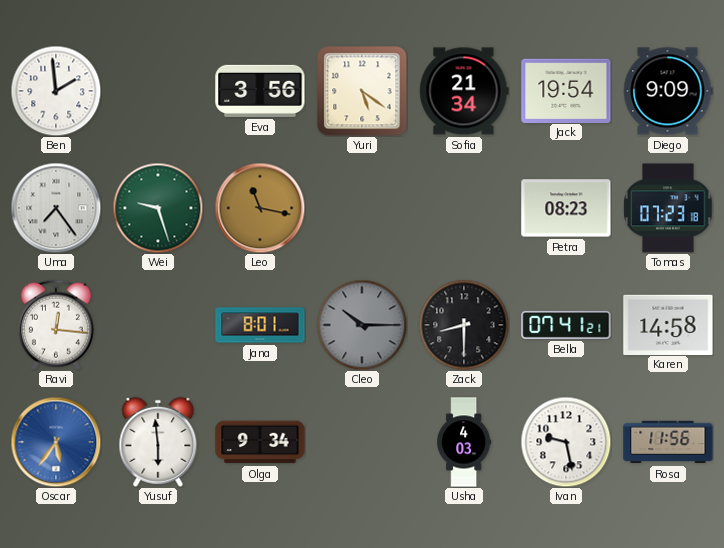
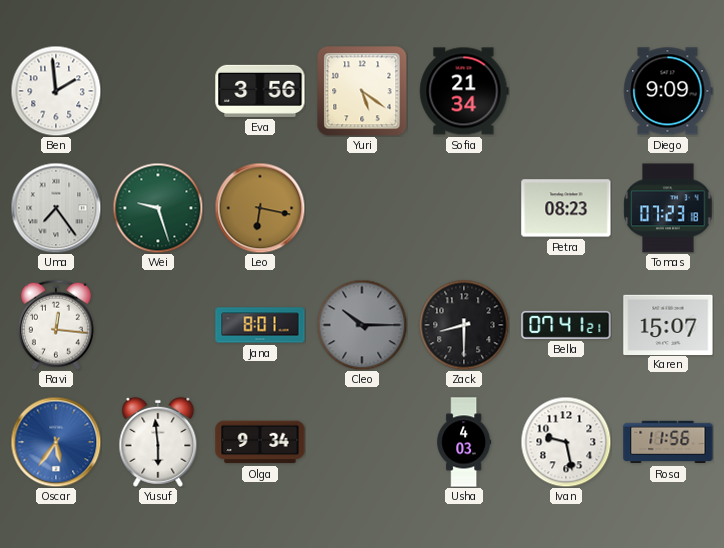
Jack: 19:54 -> none
Leo: 11:17 -> 6:17
Karen: 14:58 -> 15:07
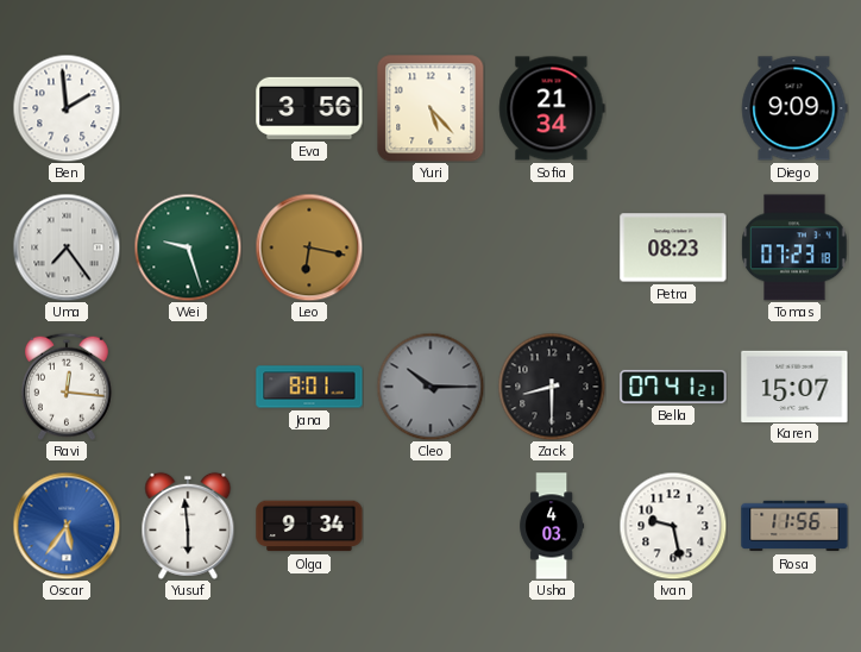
Yuri: 5:21 -> 5:23
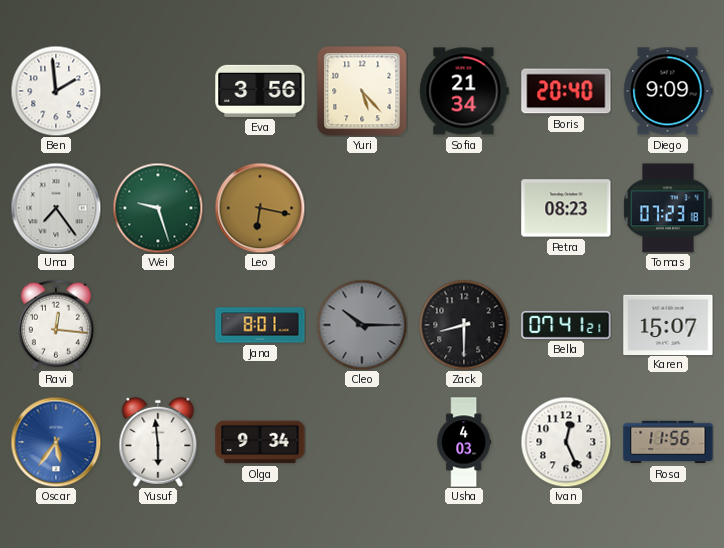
Boris: none -> 20:40
Ivan: 9:28 -> 12:26
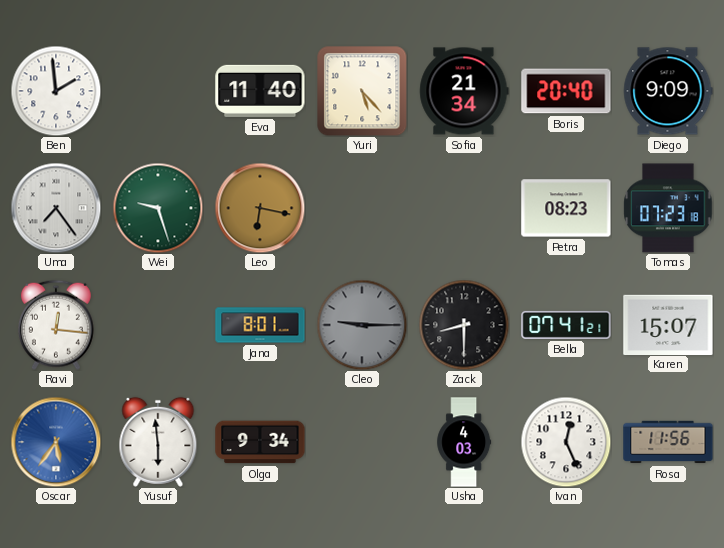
Eva: 3:56 -> 11:40
Cleo: 10:15 -> 9:15
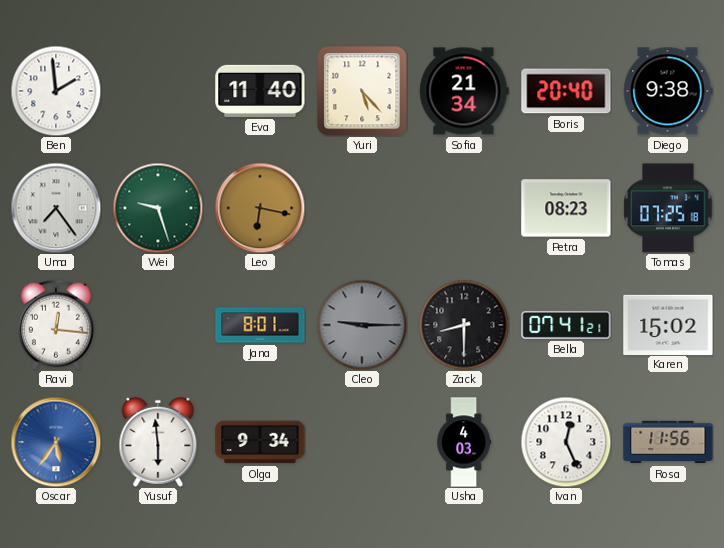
Diego: 9:09 -> 9:38
Tomas: 07:23 -> 07:25
Karen: 15:07 -> 15:02
